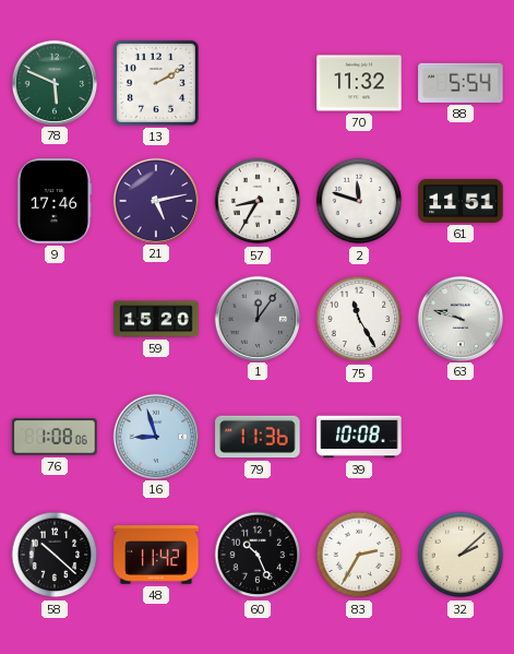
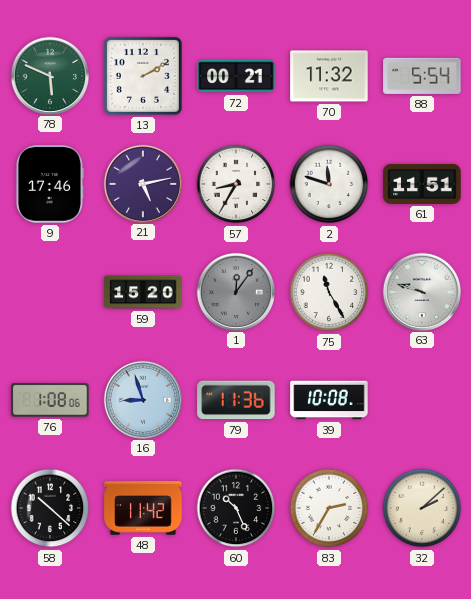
72: none -> 00:21
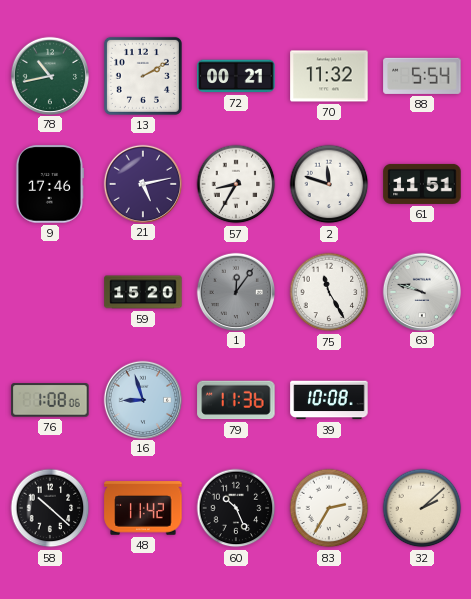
78: 5:49 -> 10:43
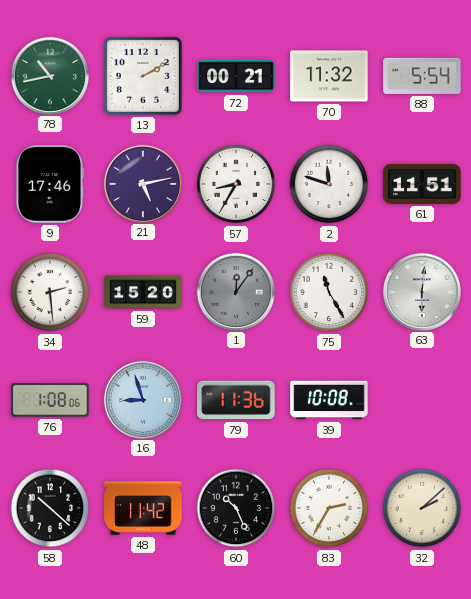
34: none -> 2:29
63: 9:48 -> 6:01
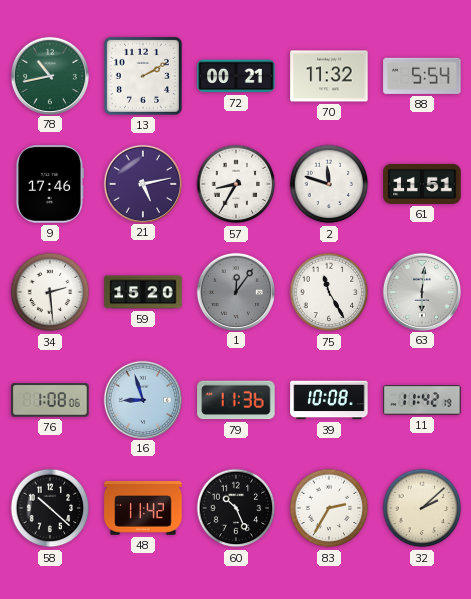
11: none -> 11:42
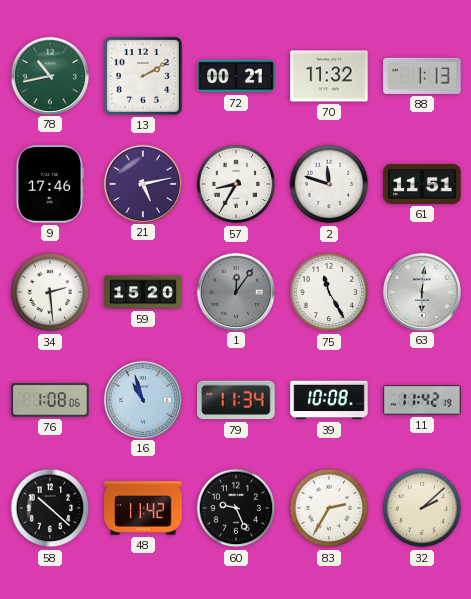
88: 5:54 -> 1:13
16: 8:57 -> 10:57
79: 11:36 -> 11:34
60: 10:26 -> 9:26
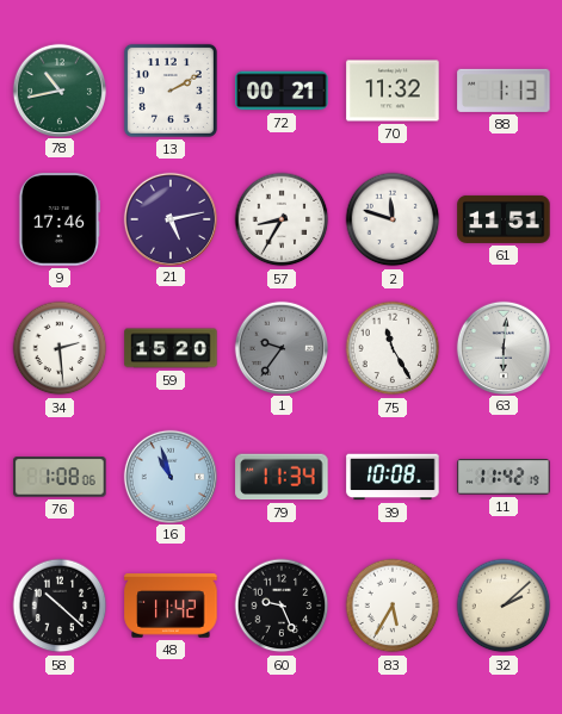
1: 12:06 -> 9:36
83: 2:35 -> 5:35
